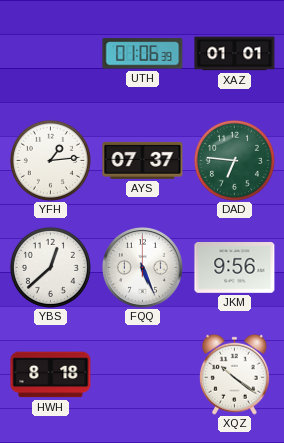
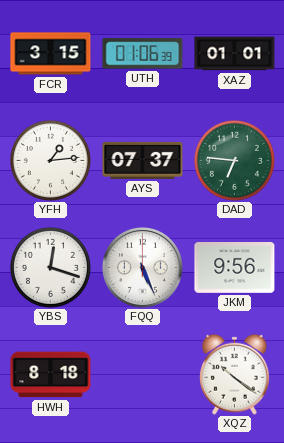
FCR: none -> 3:15
YBS: 12:38 -> 12:18
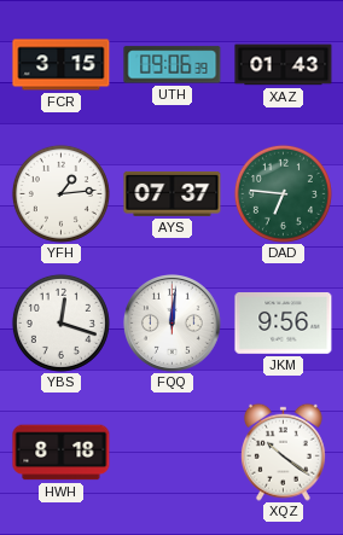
UTH: 01:06 -> 09:06
XAZ: 01:01 -> 01:43
FQQ: 5:26 -> 12:01
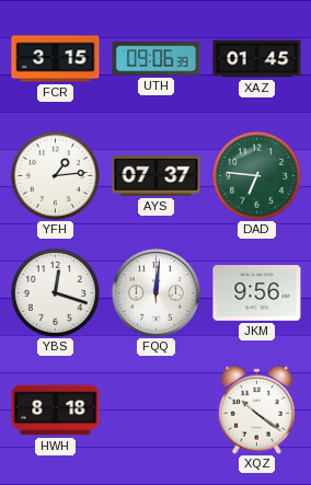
XAZ: 01:43 -> 01:45
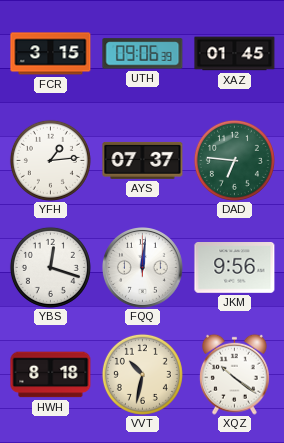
VVT: none -> 10:32
